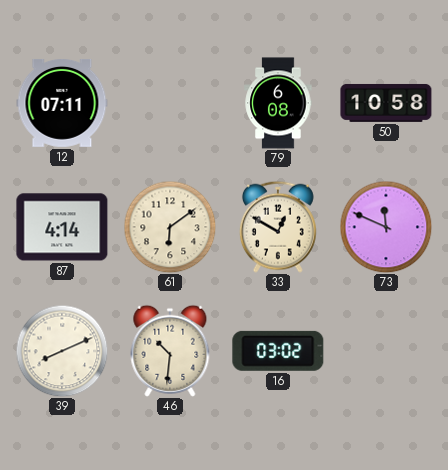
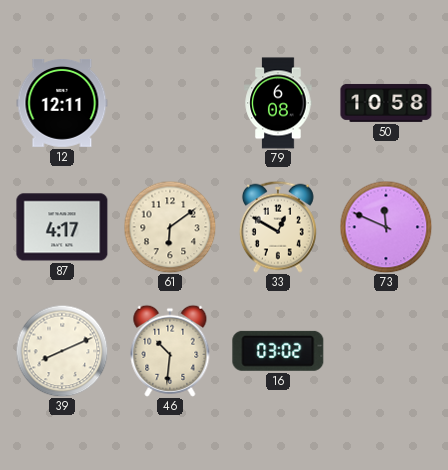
12: 07:11 -> 12:11
87: 4:14 -> 4:17
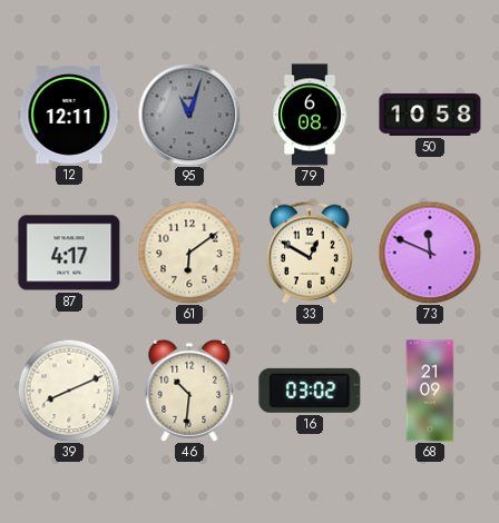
95: none -> 11:03
68: none -> 21:09
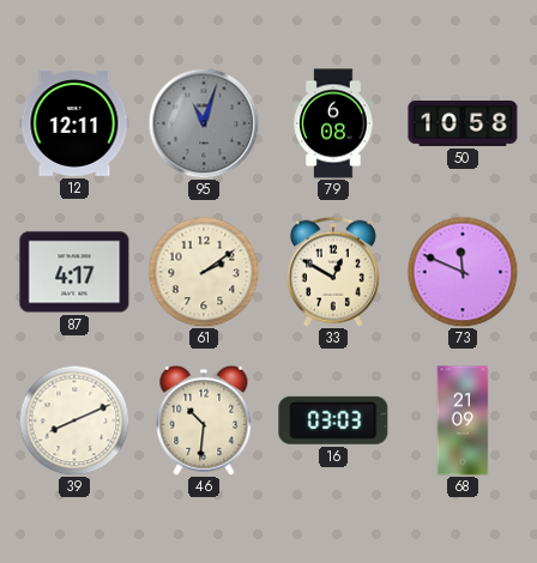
61: 6:09 -> 2:09
16: 03:02 -> 03:03
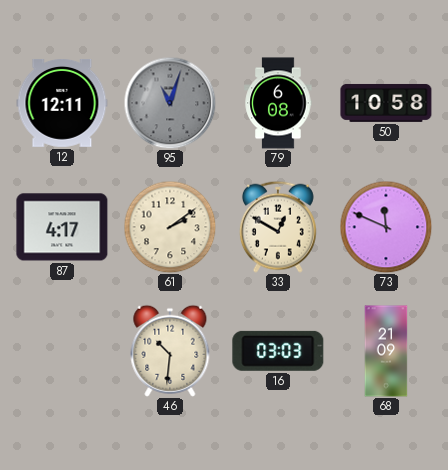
39: 8:11 -> none
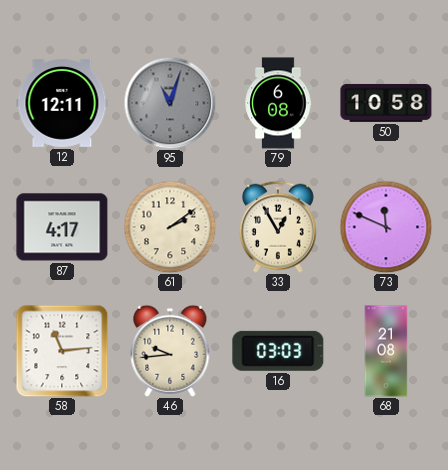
33: 12:50 -> 12:55
58: none -> 11:14
46: 10:31 -> 9:44
68: 21:09 -> 21:08
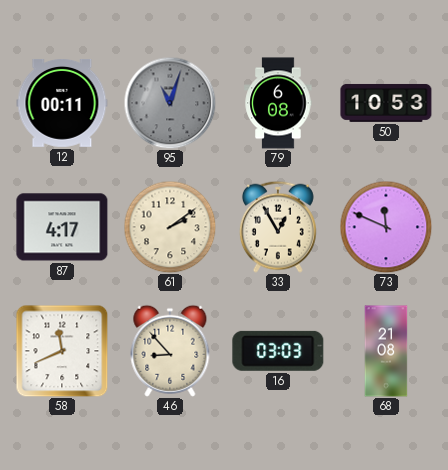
12: 12:11 -> 00:11
50: 10:58 -> 10:53
58: 11:14 -> 11:41
46: 9:44 -> 8:53
